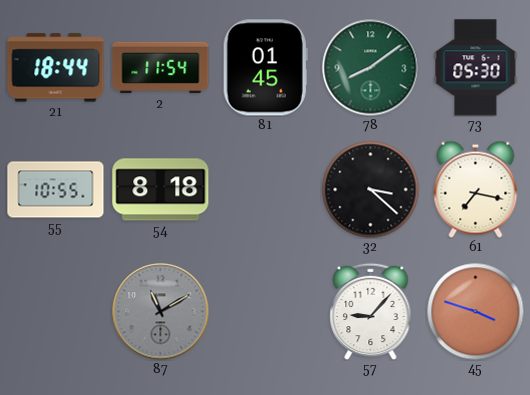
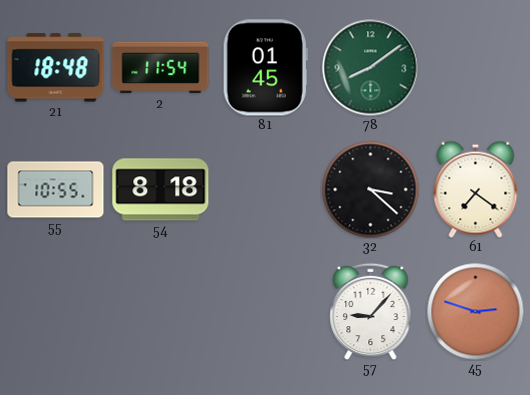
21: 18:44 -> 18:48
73: 05:30 -> none
61: 7:17 -> 7:21
87: 11:10 -> none
45: 3:48 -> 2:48
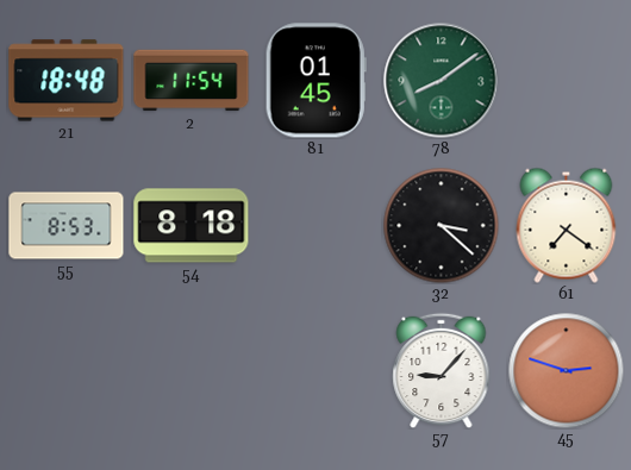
55: 10:55 -> 8:53
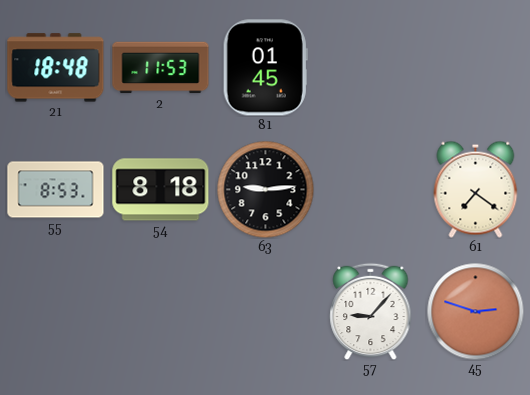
2: 11:54 -> 11:53
78: 8:09 -> none
63: none -> 9:14
32: 3:22 -> none
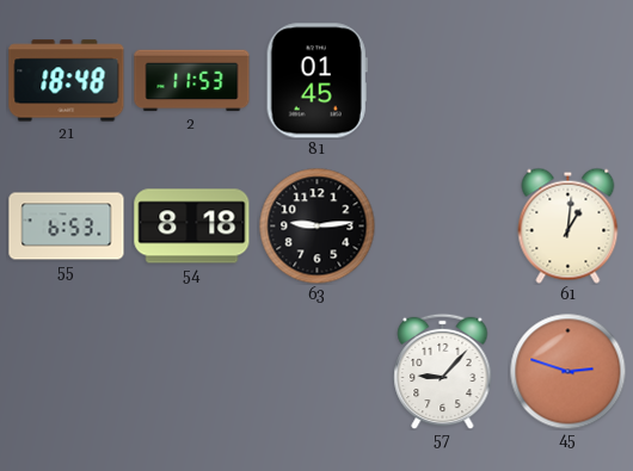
55: 8:53 -> 6:53
61: 7:21 -> 1:01
